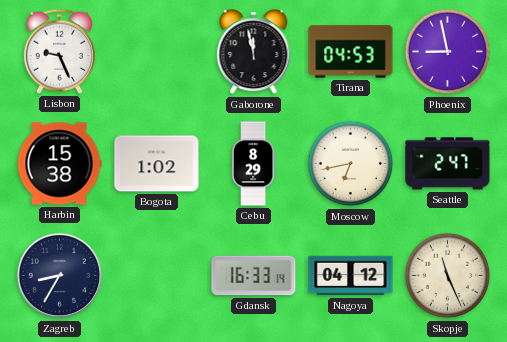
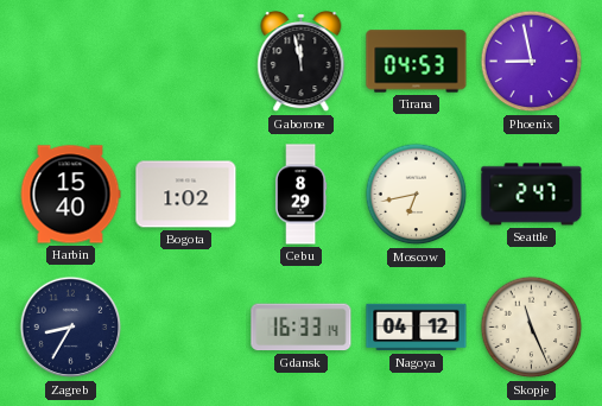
Lisbon: 9:26 -> none
Harbin: 15:38 -> 15:40
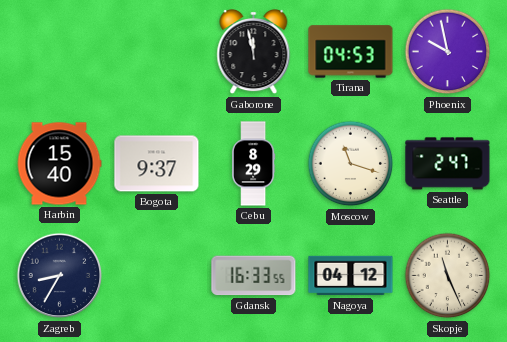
Phoenix: 8:58 -> 9:58
Bogota: 1:02 -> 9:37
Moscow: 6:43 -> 11:18
Gdansk: 16:33:14 -> 16:33:55
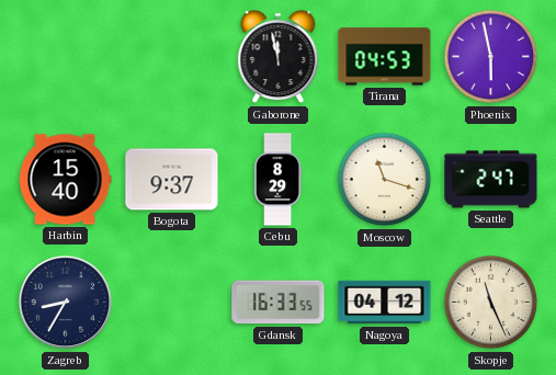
Phoenix: 9:58 -> 5:58
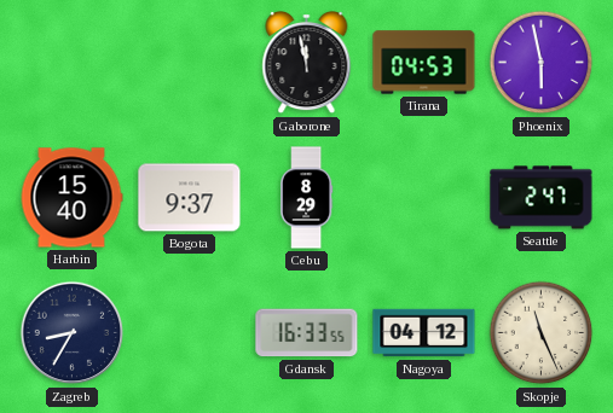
Moscow: 11:18 -> none
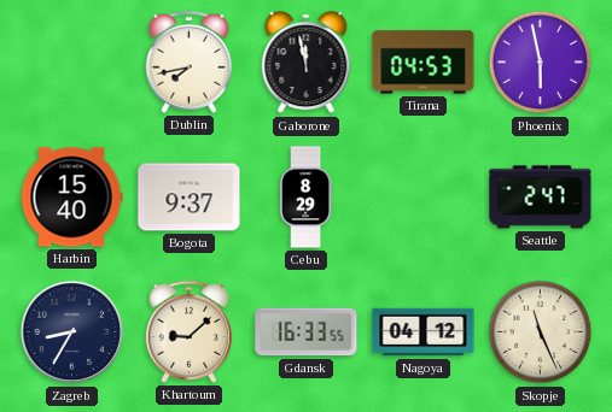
Dublin: none -> 7:43
Khartoum: none -> 9:08
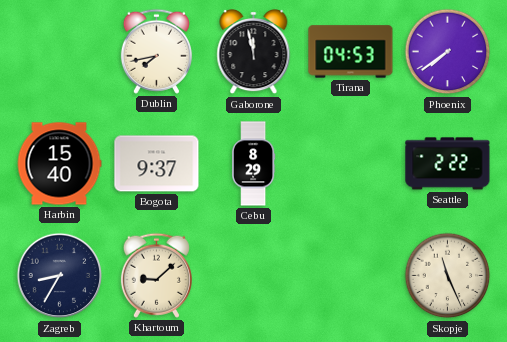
Phoenix: 5:58 -> 7:39
Seattle: 2:47 -> 2:22
Gdansk: 16:33 -> none
Nagoya: 04:12 -> none
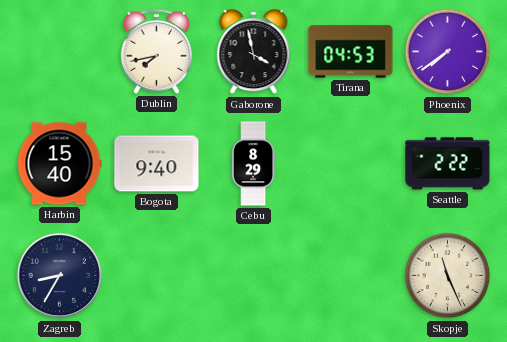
Gaborone: 11:58 -> 3:58
Bogota: 9:37 -> 9:40
Khartoum: 9:08 -> none
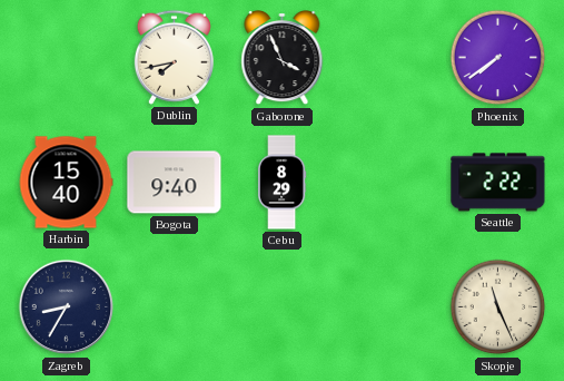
Gaborone: 3:58 -> 3:56
Tirana: 04:53 -> none
